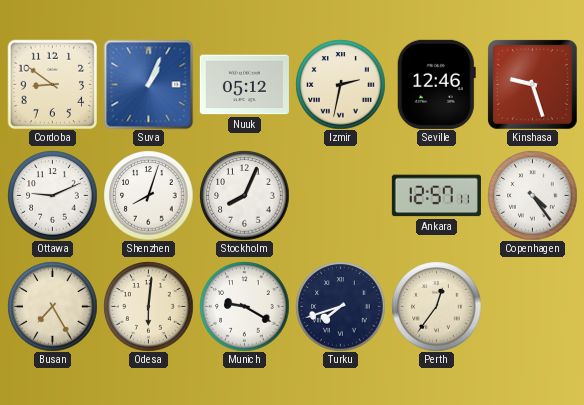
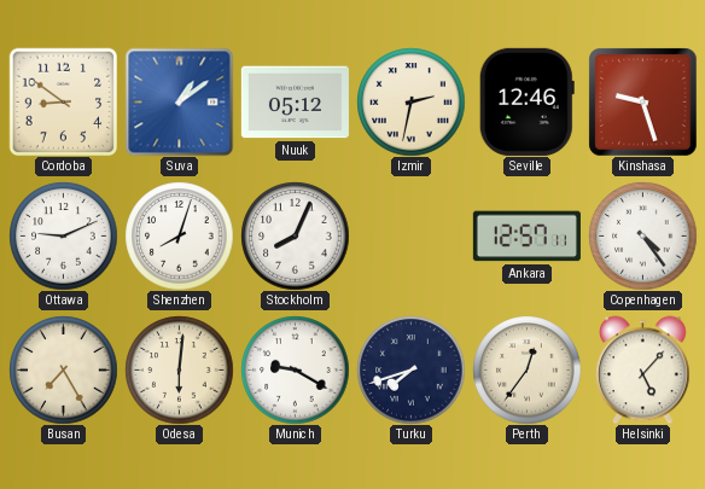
Suva: 1:04 -> 1:09
Helsinki: none -> 5:07
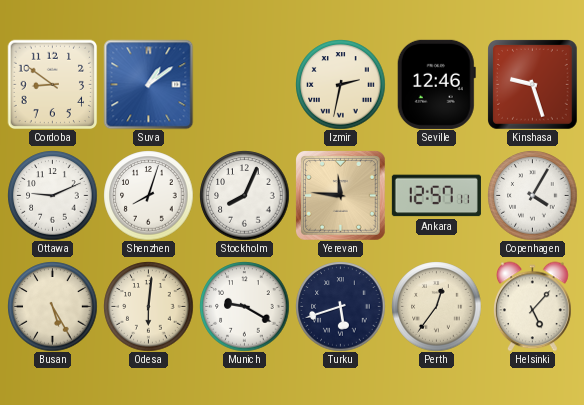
Nuuk: 05:12 -> none
Yerevan: none -> 11:46
Copenhagen: 4:24 -> 4:05
Busan: 7:25 -> 5:25
Turku: 7:42 -> 5:42
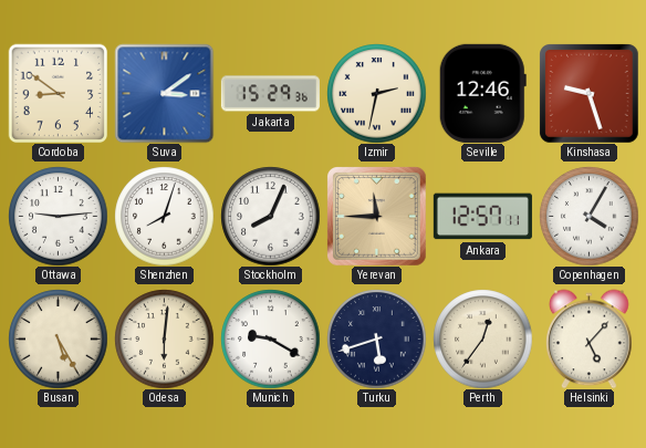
Suva: 1:09 -> 3:09
Jakarta: none -> 15:29
Ottawa: 9:11 -> 9:14
Yerevan: 11:46 -> 11:45
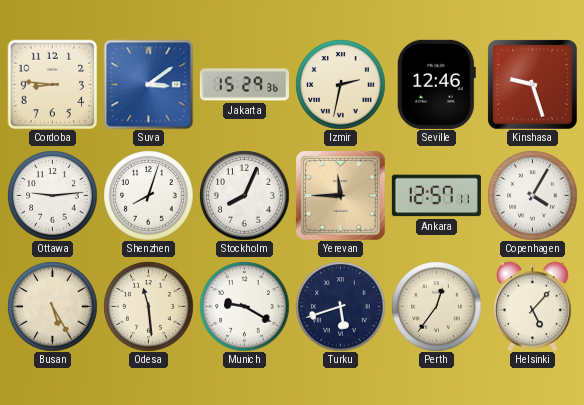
Cordoba: 8:51 -> 8:46
Odesa: 6:01 -> 11:29
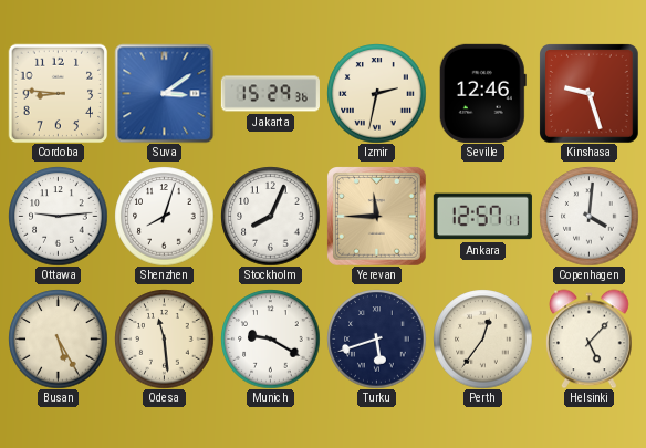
Copenhagen: 4:05 -> 4:01
